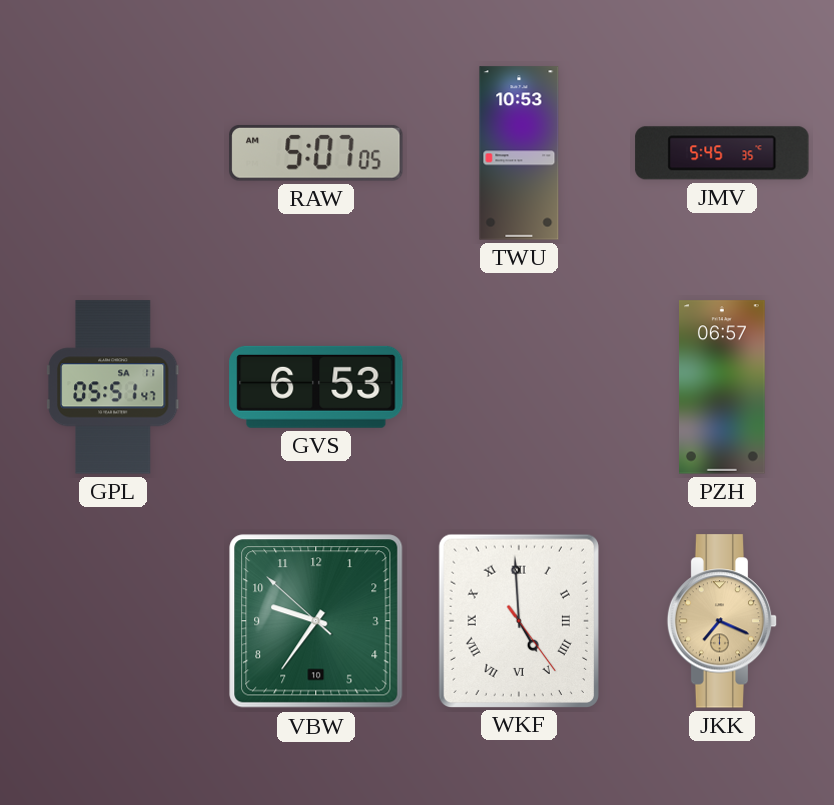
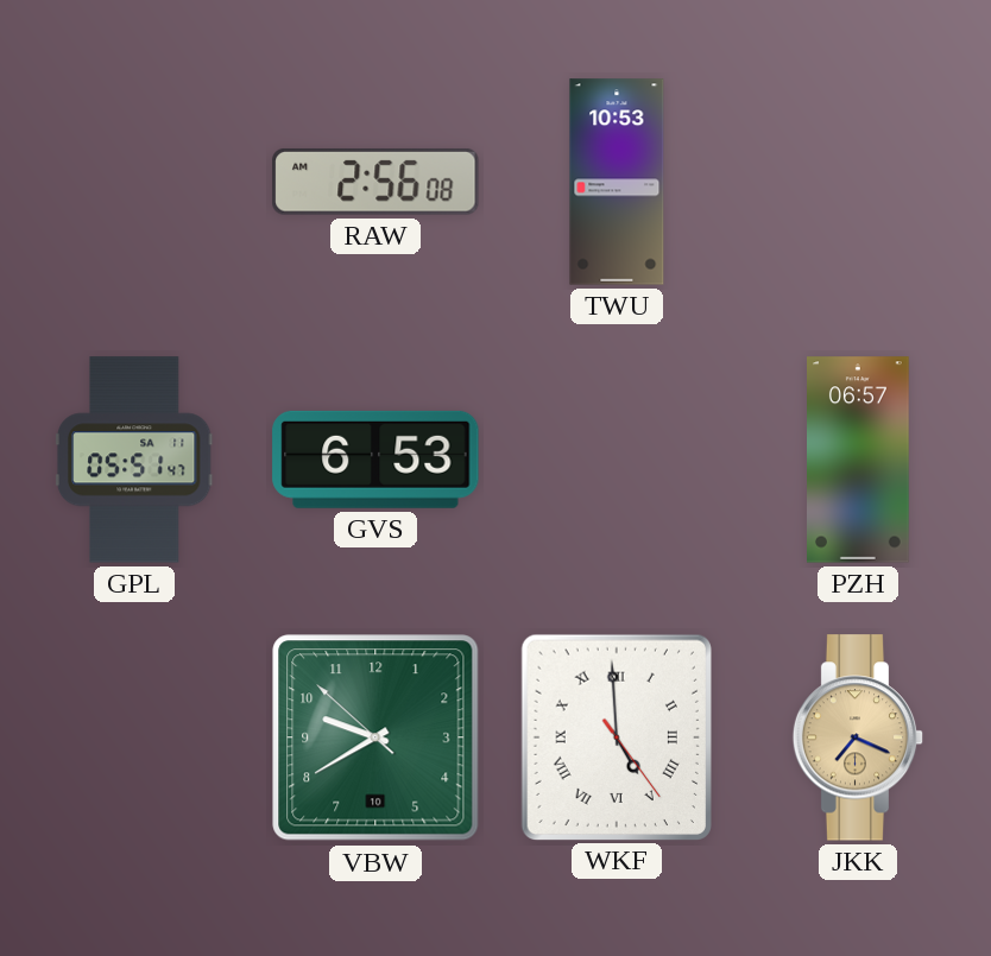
RAW: 5:07 -> 2:56
JMV: 5:45 -> none
VBW: 9:35 -> 9:39
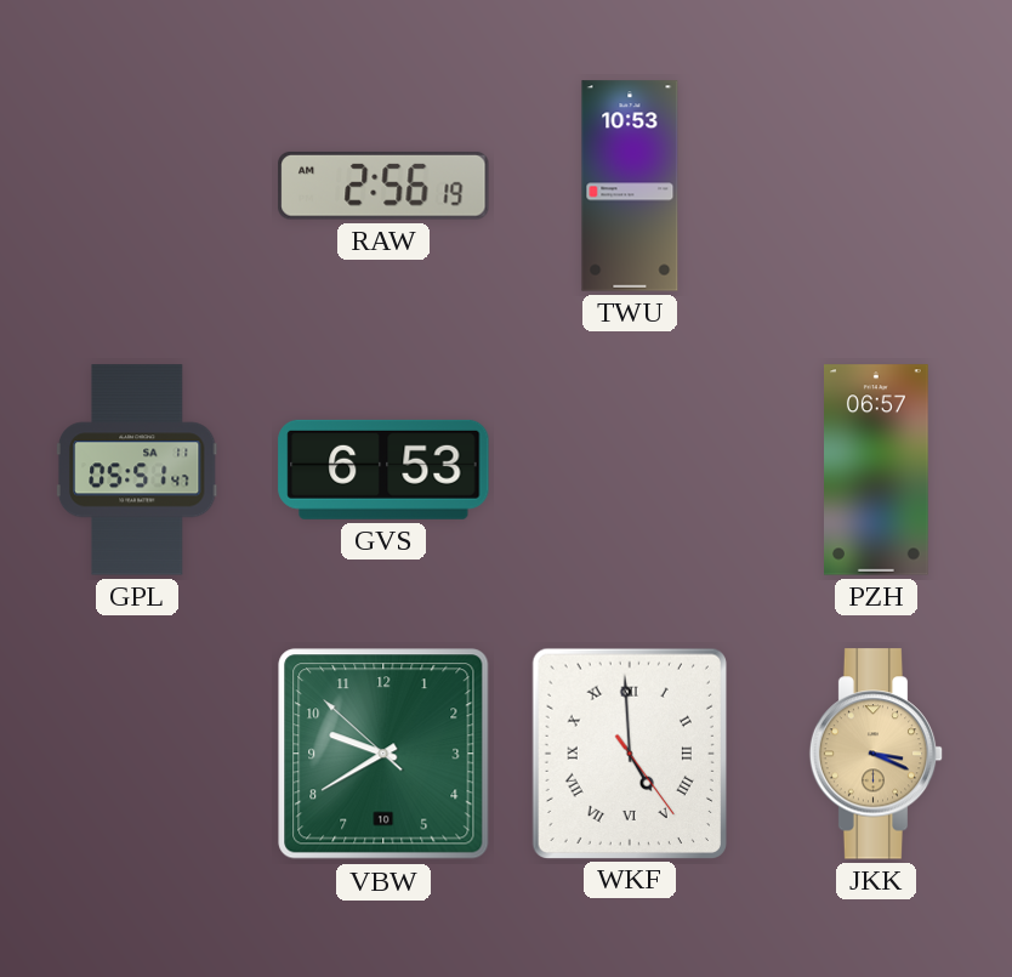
RAW: 2:56:08 -> 2:56:19
JKK: 7:19 -> 3:19
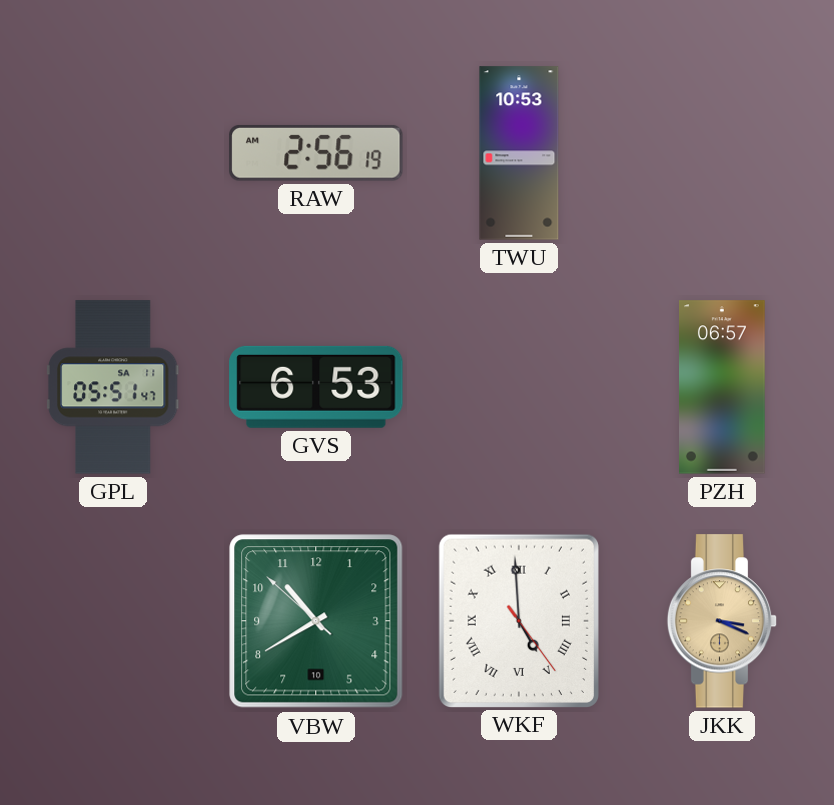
VBW: 9:39 -> 10:39
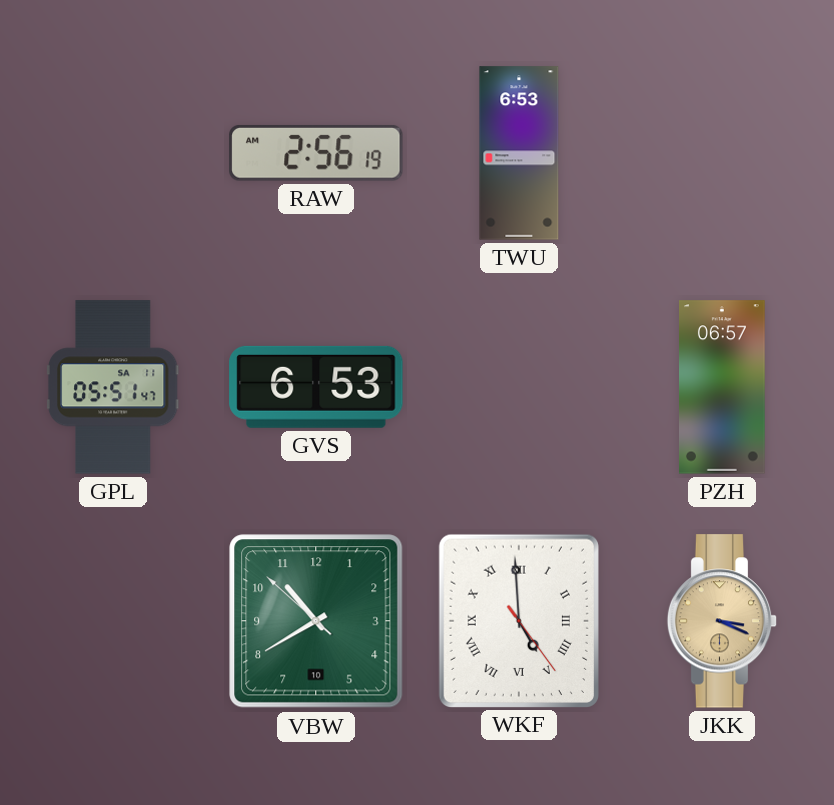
TWU: 10:53 -> 6:53
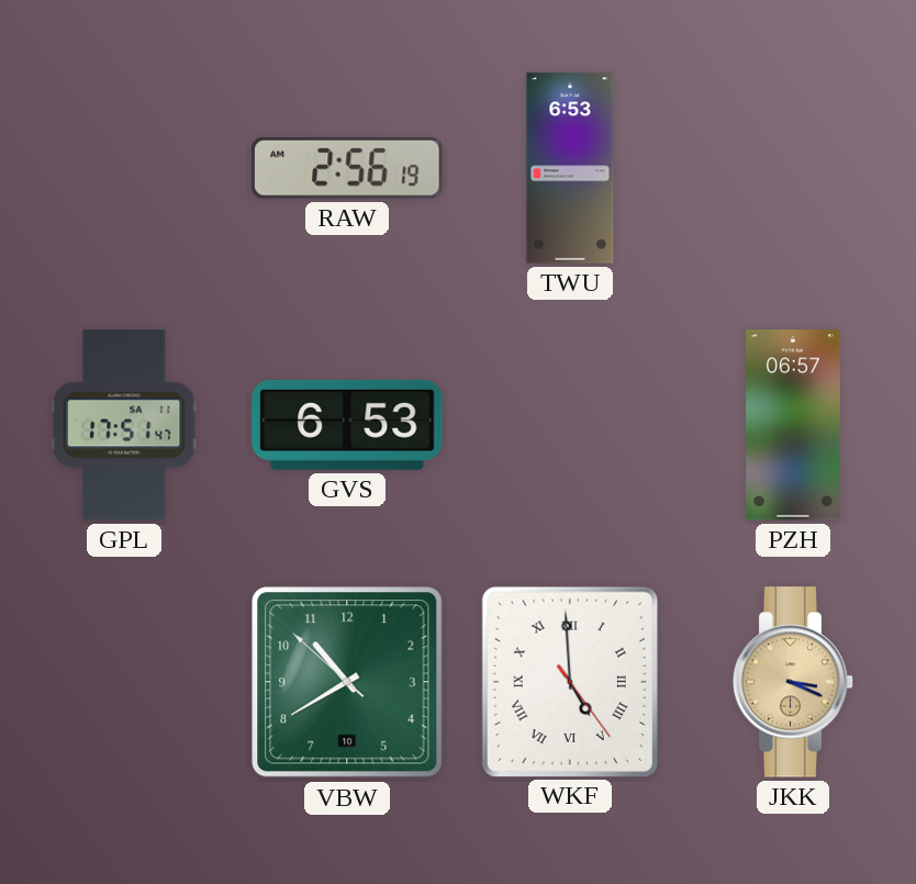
GPL: 05:51 -> 17:51
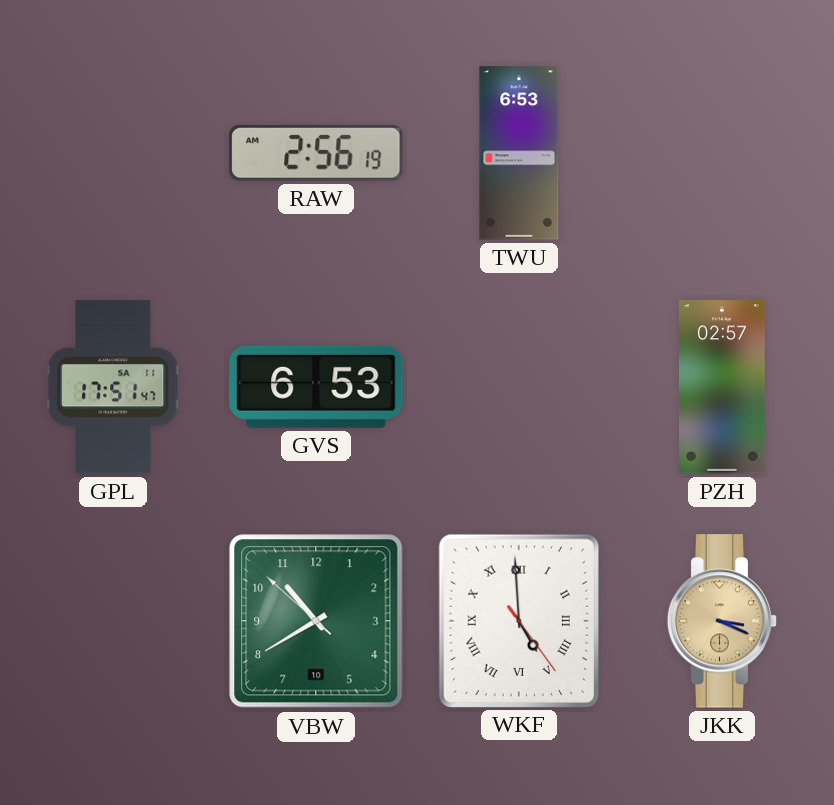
PZH: 06:57 -> 02:57
